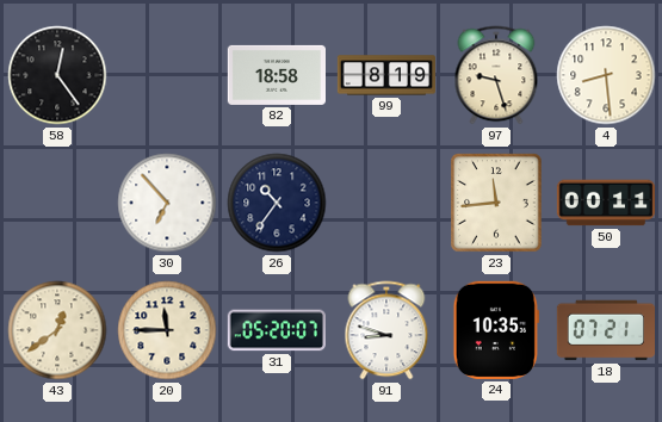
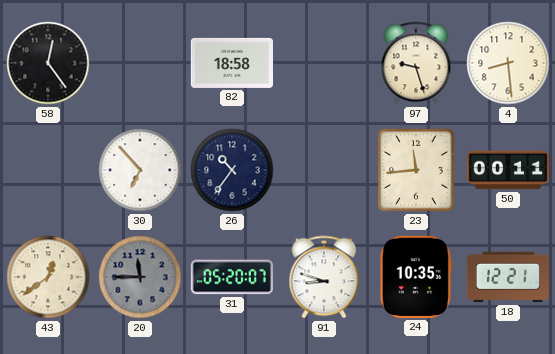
99: 8:19 -> none
20 dial: cream -> grey
18: 07:21 -> 12:21
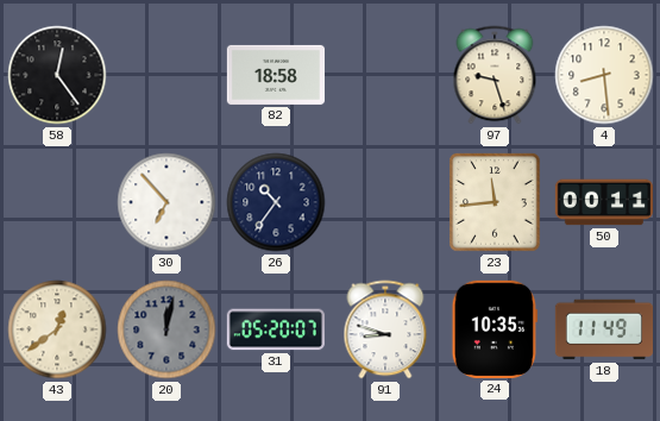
20: 11:45 -> 12:02
18: 12:21 -> 11:49
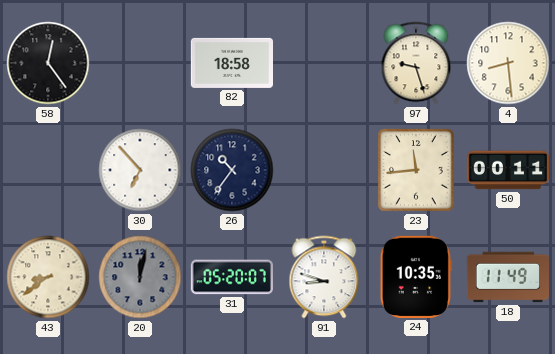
43: 12:39 -> 8:39
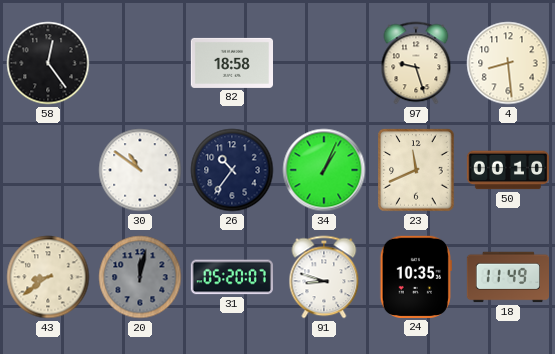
30: 6:53 -> 10:51
34: none -> 1:04
23: 11:44 -> 11:41
50: 00:11 -> 00:10
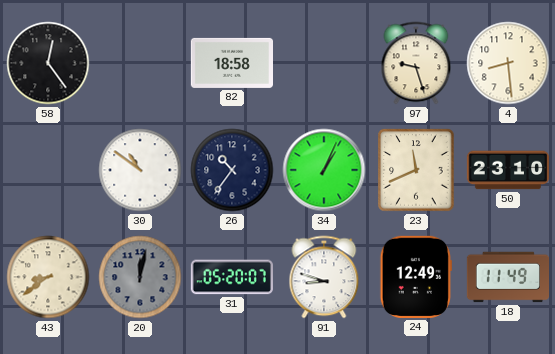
50: 00:10 -> 23:10
24: 10:35 -> 12:49
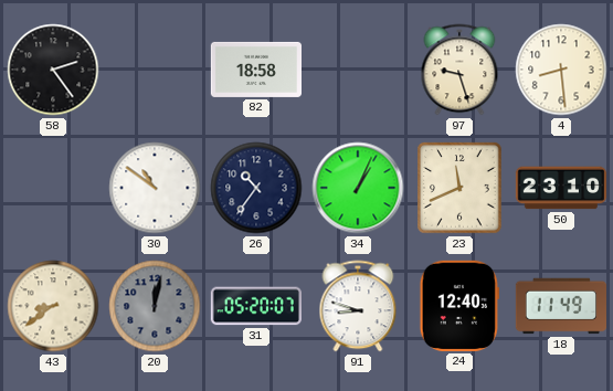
58: 12:24 -> 2:24
24: 12:49 -> 12:40
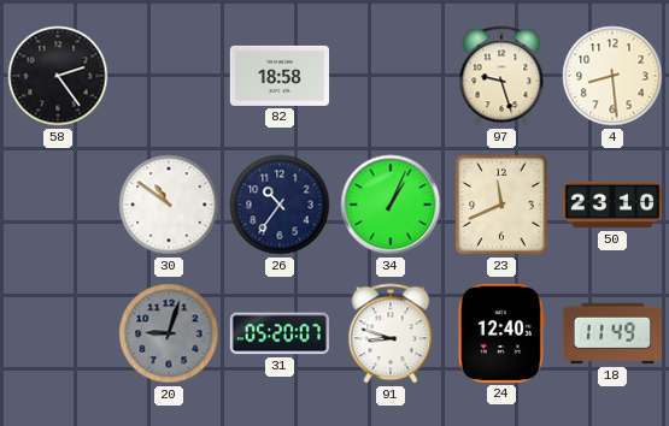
43: 8:39 -> none
20: 12:02 -> 9:03
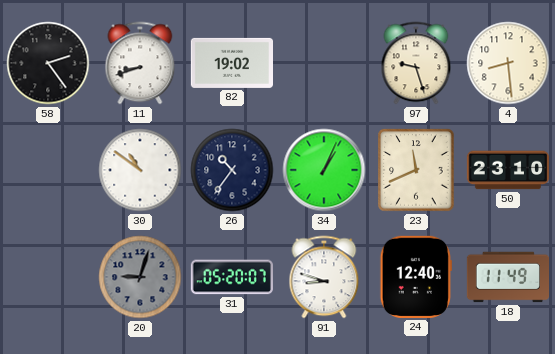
11: none -> 8:42
82: 18:58 -> 19:02
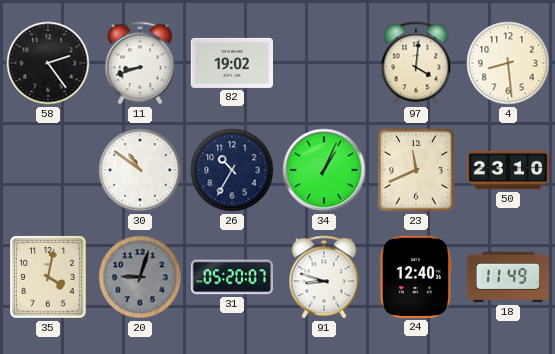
97: 9:27 -> 4:01
26: 10:36 -> 10:35
35: none -> 4:02
